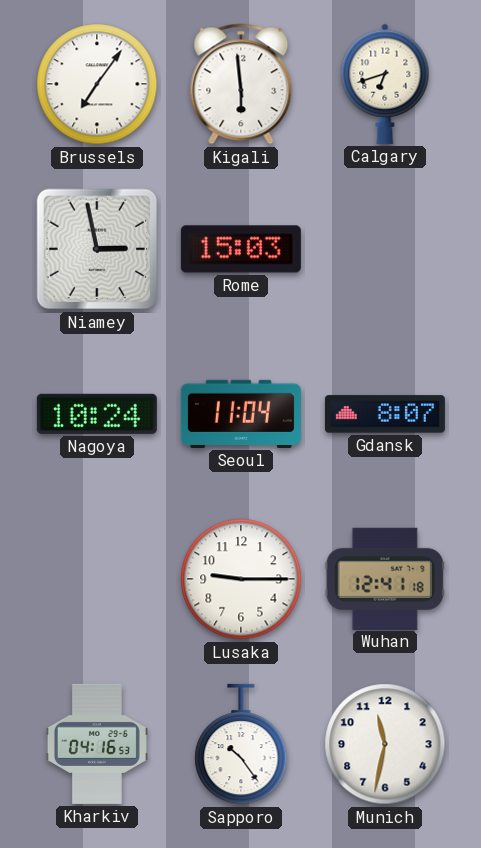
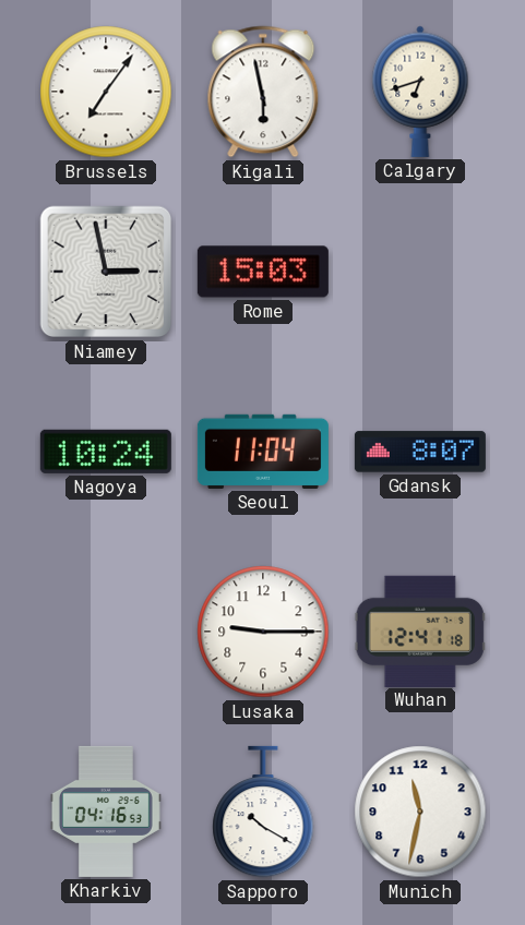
Kigali: 5:59 -> 5:58
Sapporo: 10:24 -> 10:20
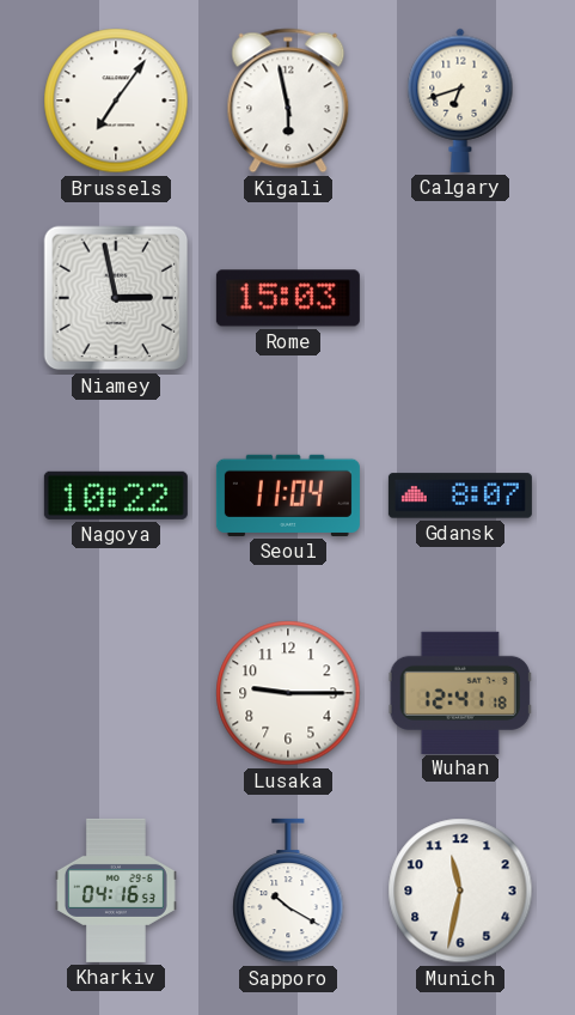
Nagoya: 10:24 -> 10:22
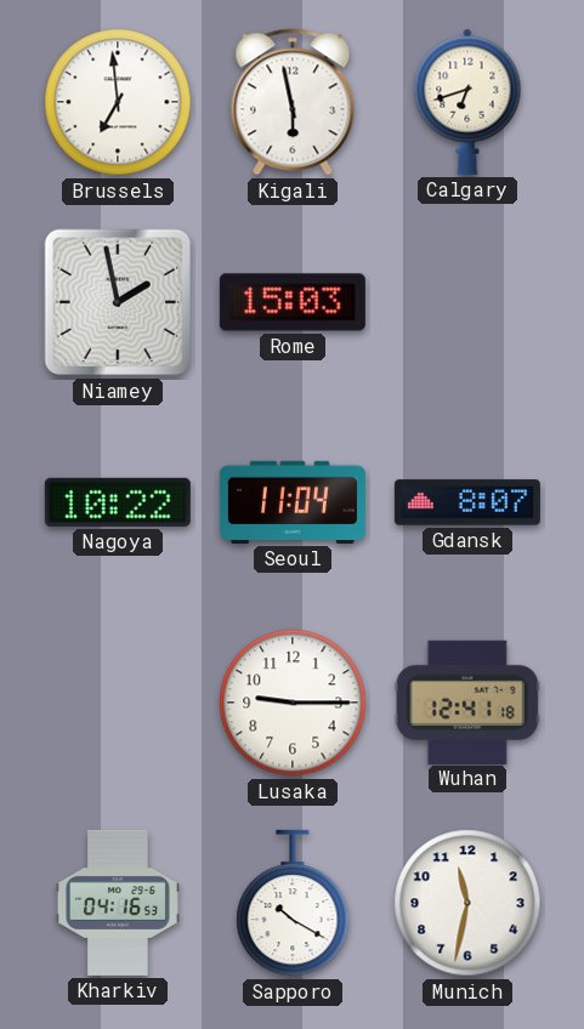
Brussels: 7:06 -> 6:59
Niamey: 2:58 -> 1:58
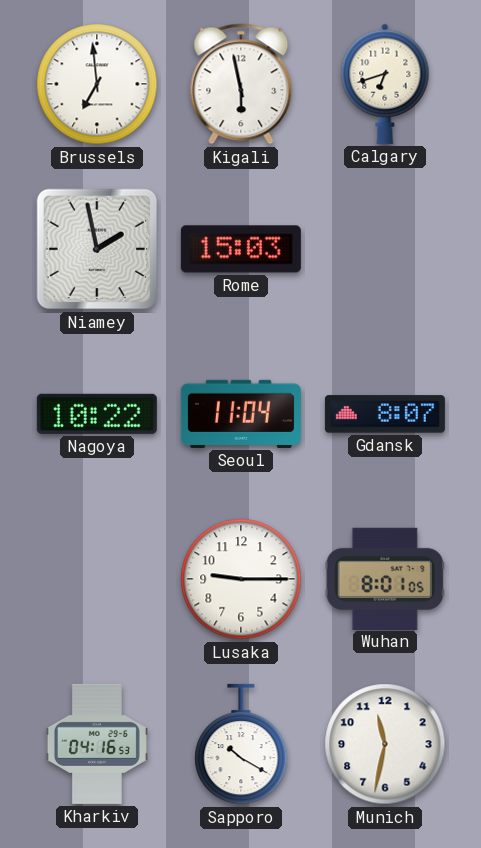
Wuhan: 12:41 -> 8:01
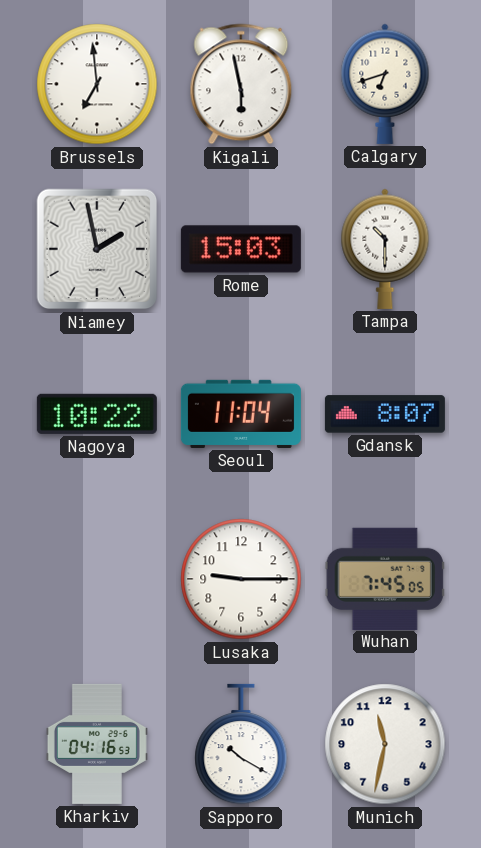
Tampa: none -> 10:30
Wuhan: 8:01 -> 7:45
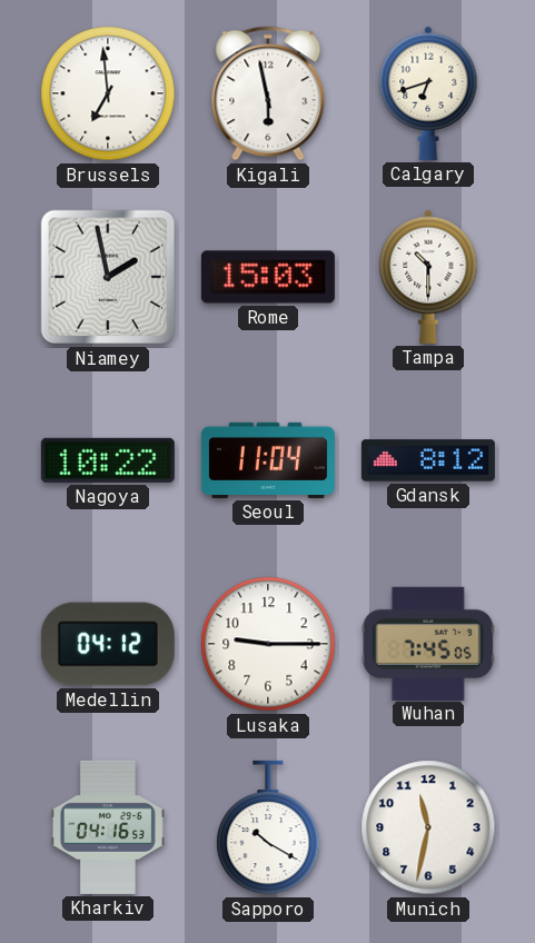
Gdansk: 8:07 -> 8:12
Medellin: none -> 04:12
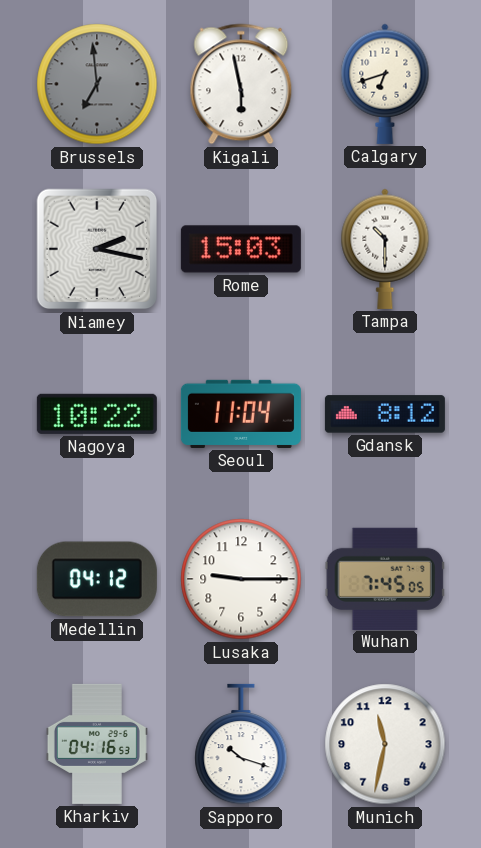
Brussels dial: white -> grey
Niamey: 1:58 -> 2:17
Sapporo: 10:20 -> 10:18
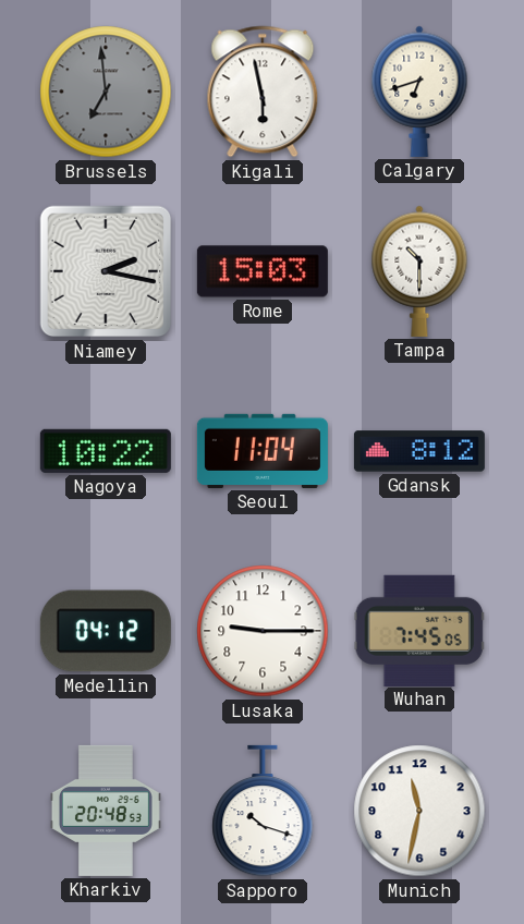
Kharkiv: 04:16 -> 20:48
